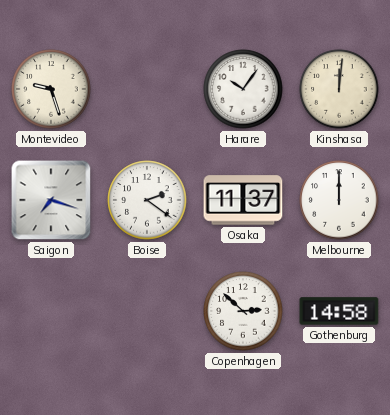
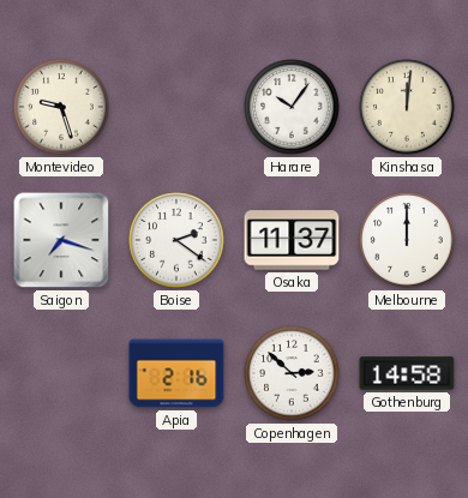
Apia: none -> 2:16
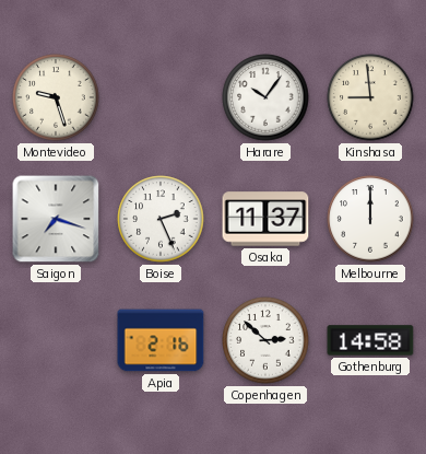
Kinshasa: 12:01 -> 8:59
Boise: 2:21 -> 2:26
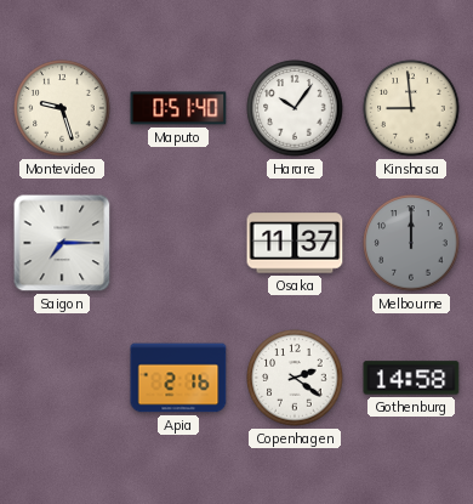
Maputo: none -> 0:51
Saigon: 7:18 -> 7:15
Boise: 2:26 -> none
Melbourne dial: white -> grey
Copenhagen: 2:52 -> 2:21
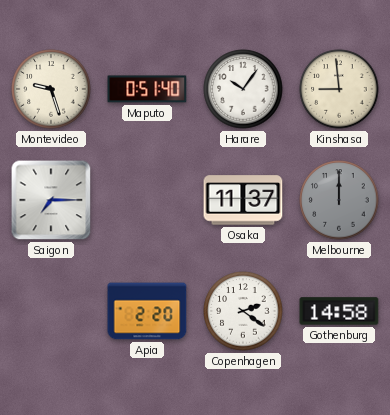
Apia: 2:16 -> 2:20
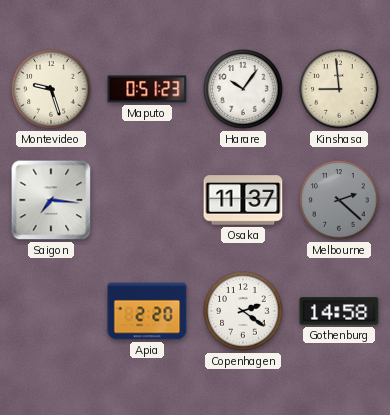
Maputo: 0:51:40 -> 0:51:23
Saigon: 7:15 -> 7:16
Melbourne: 12:00 -> 2:22
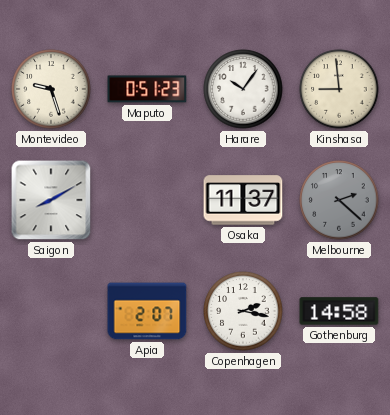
Saigon: 7:16 -> 8:10
Apia: 2:20 -> 2:07
Copenhagen: 2:21 -> 2:17
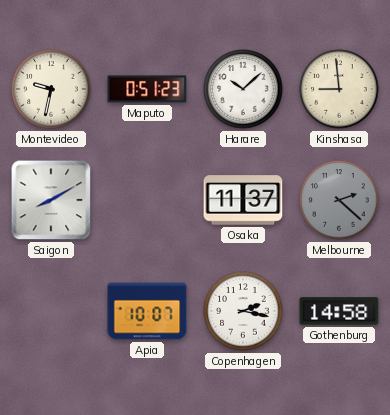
Montevideo: 9:27 -> 9:32
Harare: 10:06 -> 10:08
Apia: 2:07 -> 10:07
